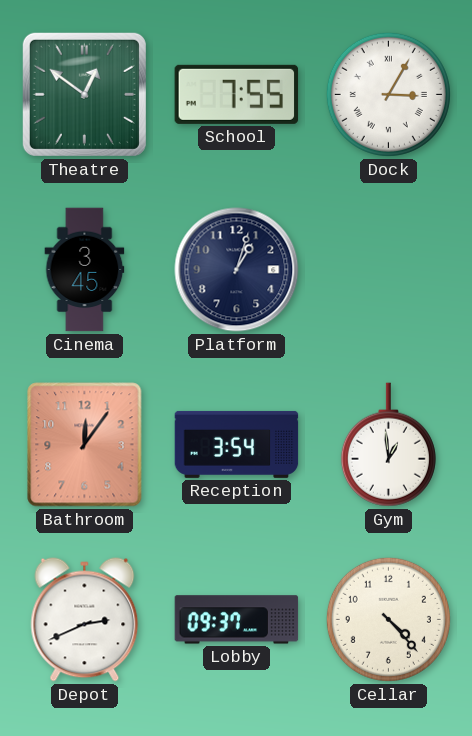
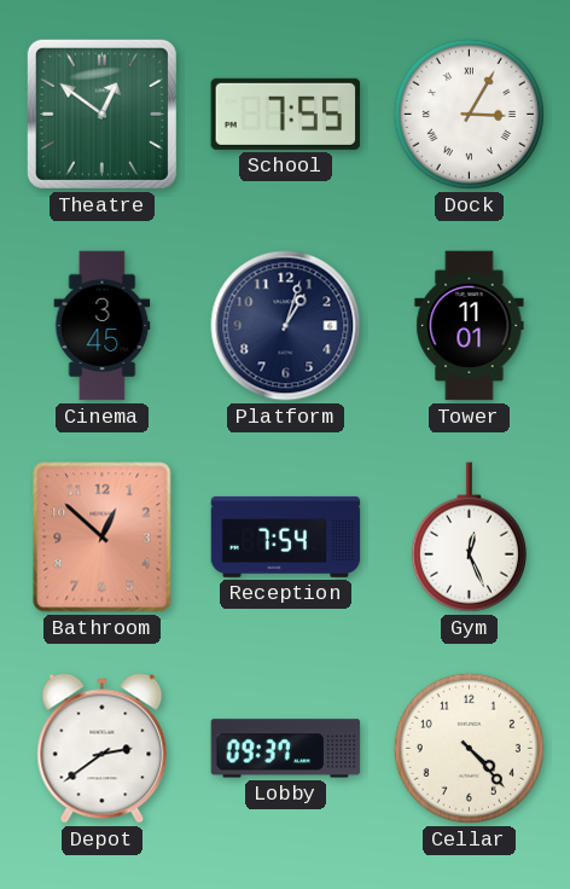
Tower: none -> 11:01
Bathroom: 12:06 -> 12:52
Reception: 3:54 -> 7:54
Gym: 12:59 -> 12:26
Depot: 2:41 -> 2:39
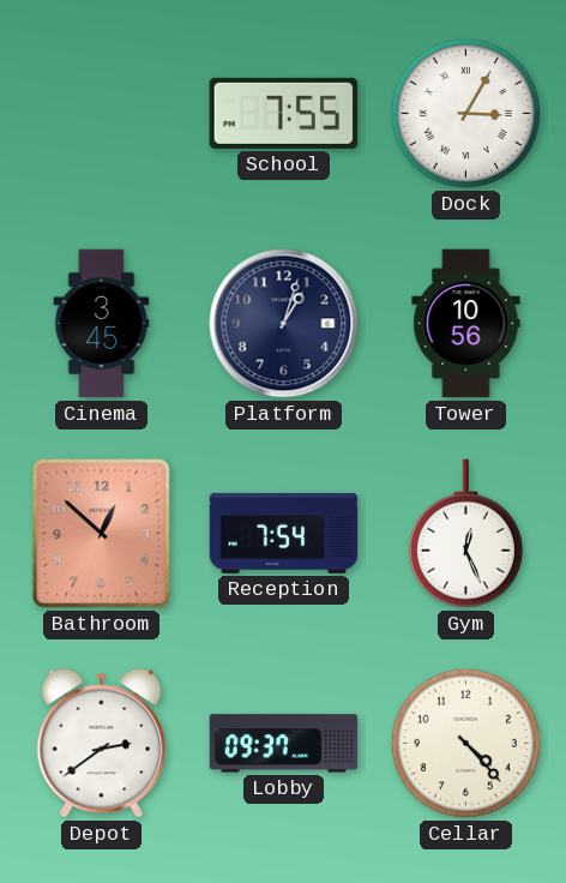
Theatre: 12:51 -> none
Tower: 11:01 -> 10:56
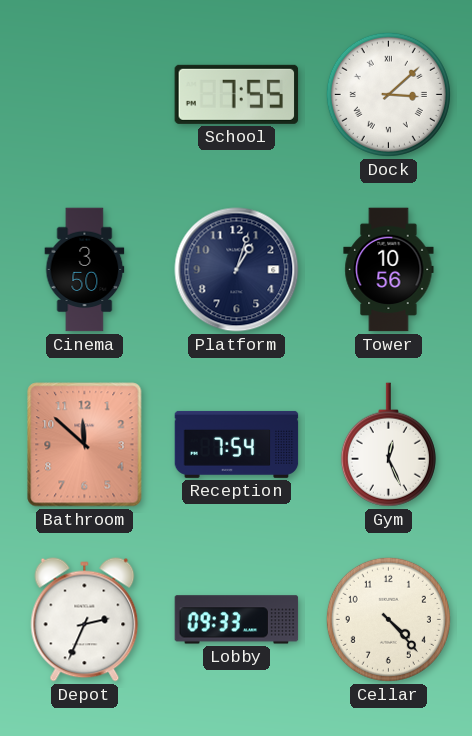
Dock: 3:05 -> 3:08
Cinema: 3:45 -> 3:50
Bathroom: 12:52 -> 11:52
Depot: 2:39 -> 2:34
Lobby: 09:37 -> 09:33
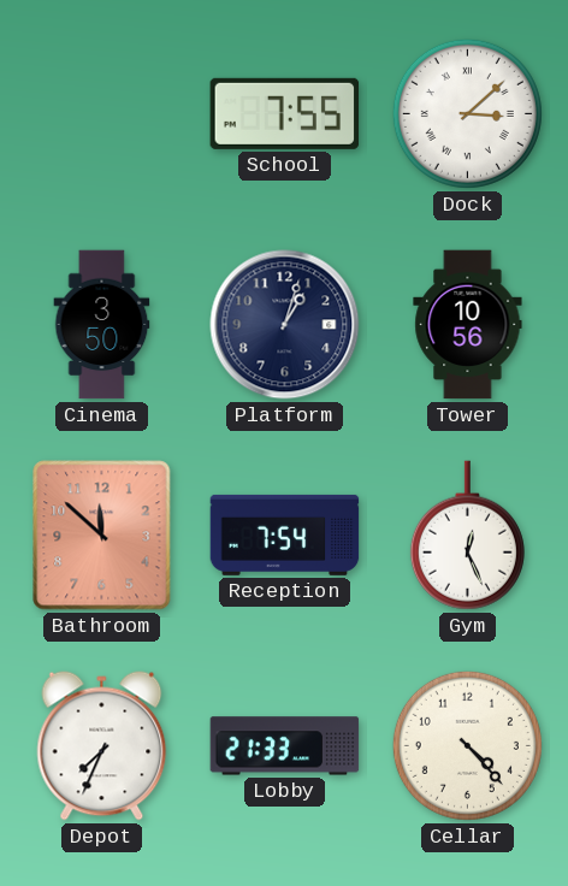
Depot: 2:34 -> 7:34
Lobby: 09:33 -> 21:33
